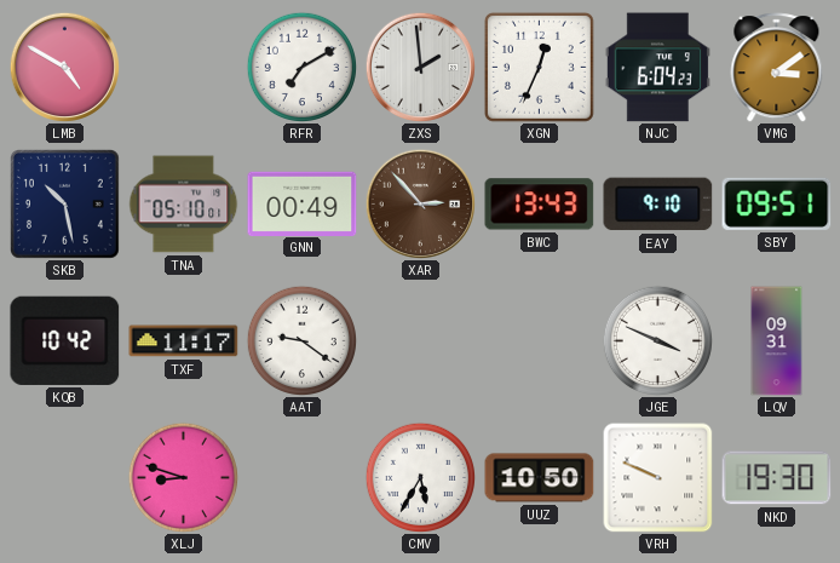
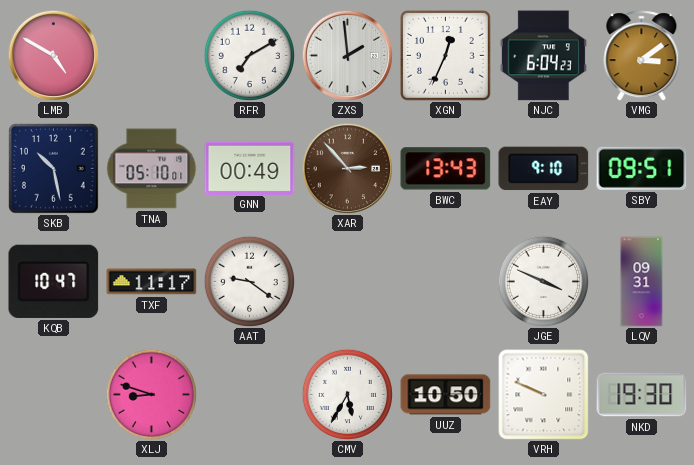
KQB: 10:42 -> 10:47
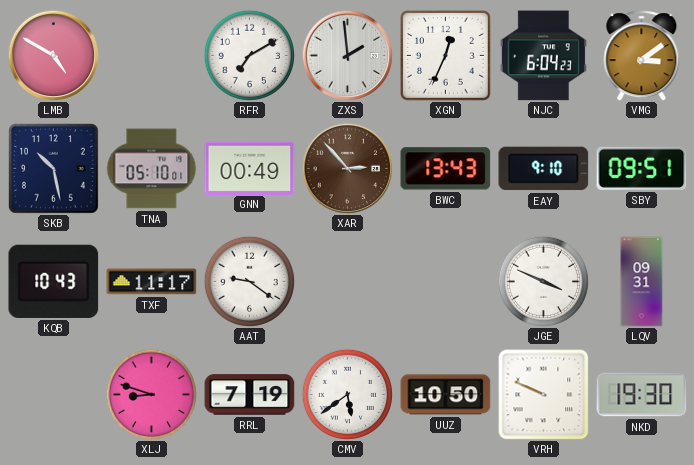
KQB: 10:47 -> 10:43
RRL: none -> 7:19
CMV: 5:35 -> 5:39
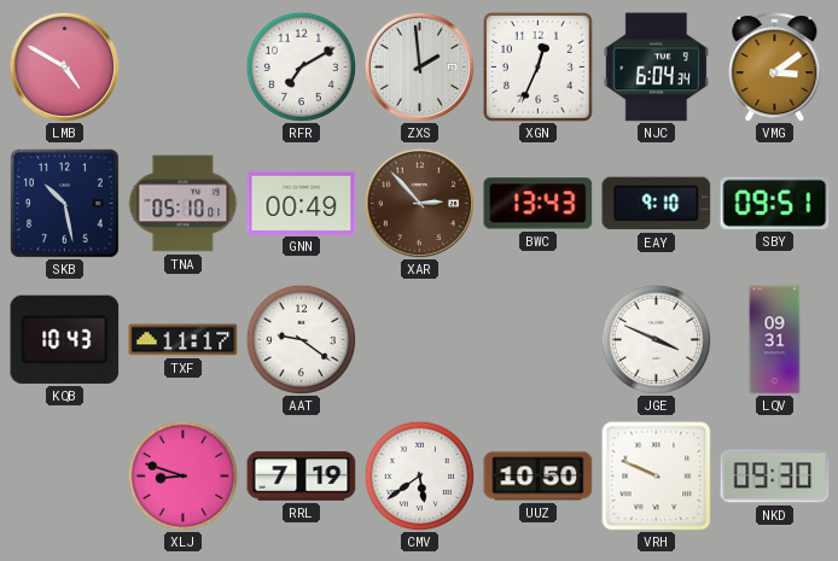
NJC: 6:04:23 -> 6:04:34
NKD: 19:30 -> 09:30
